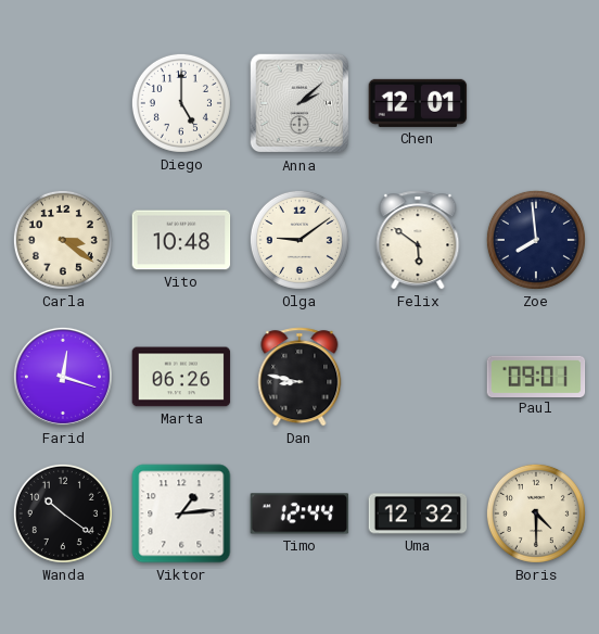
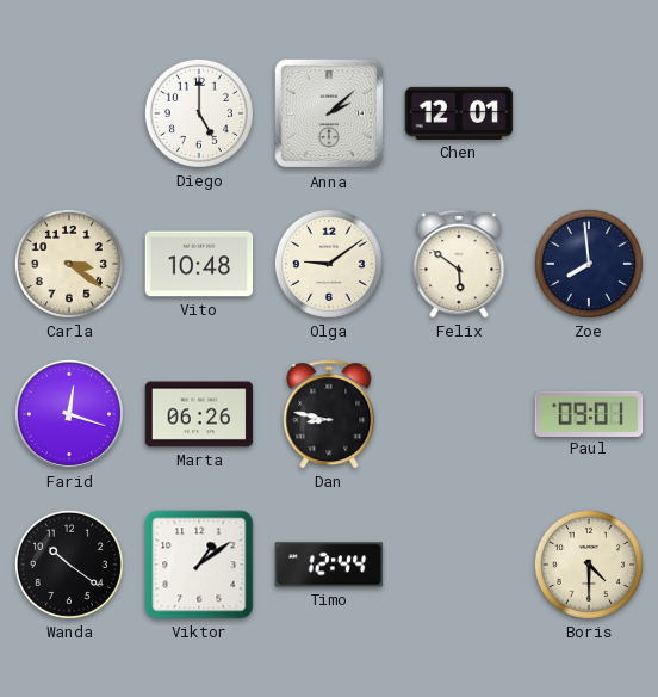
Viktor: 1:14 -> 1:09
Uma: 12:32 -> none
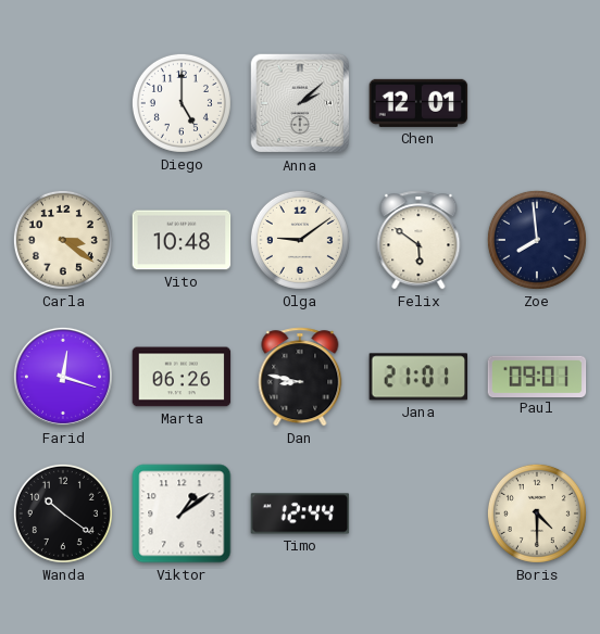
Jana: none -> 21:01
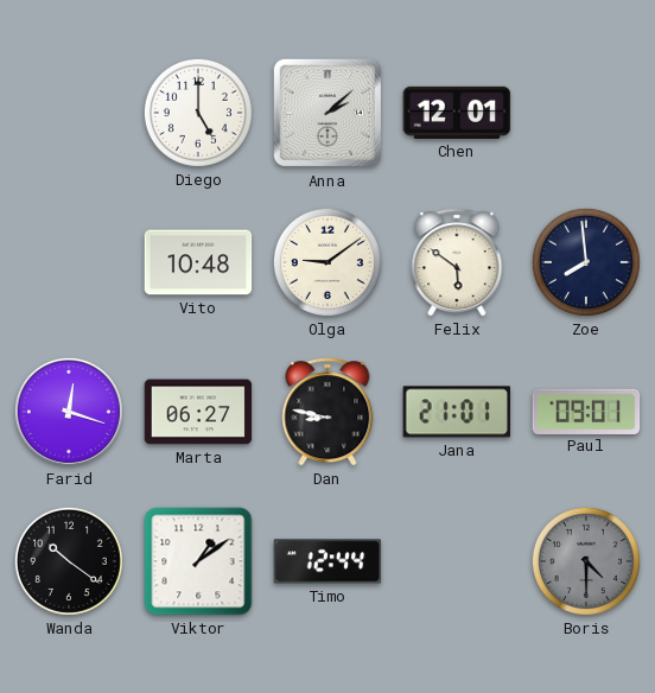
Carla: 3:21 -> none
Marta: 06:26 -> 06:27
Boris dial: cream -> grey
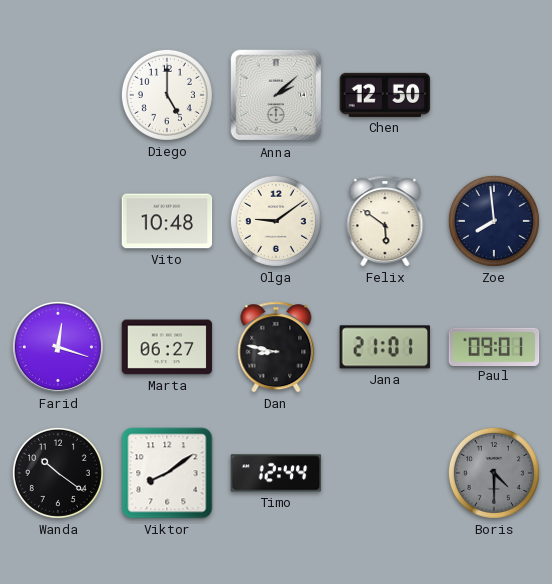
Chen: 12:01 -> 12:50
Viktor: 1:09 -> 8:09
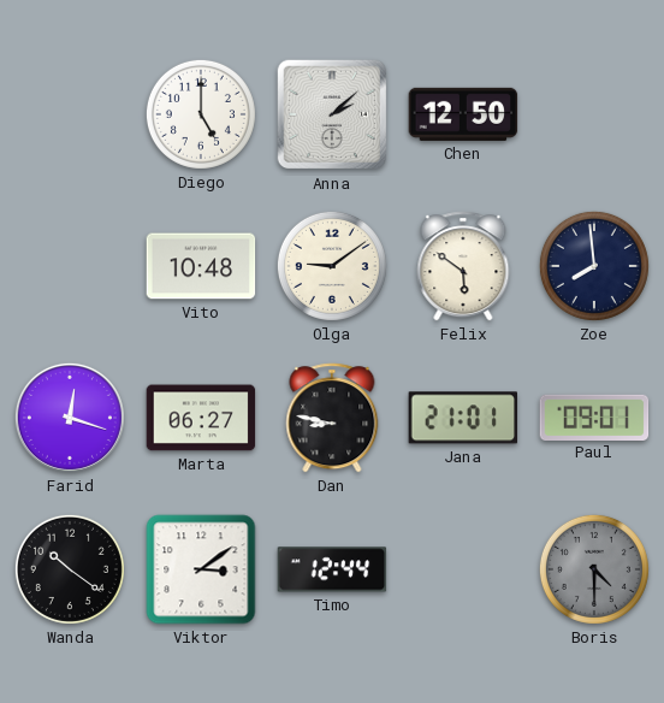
Viktor: 8:09 -> 3:09
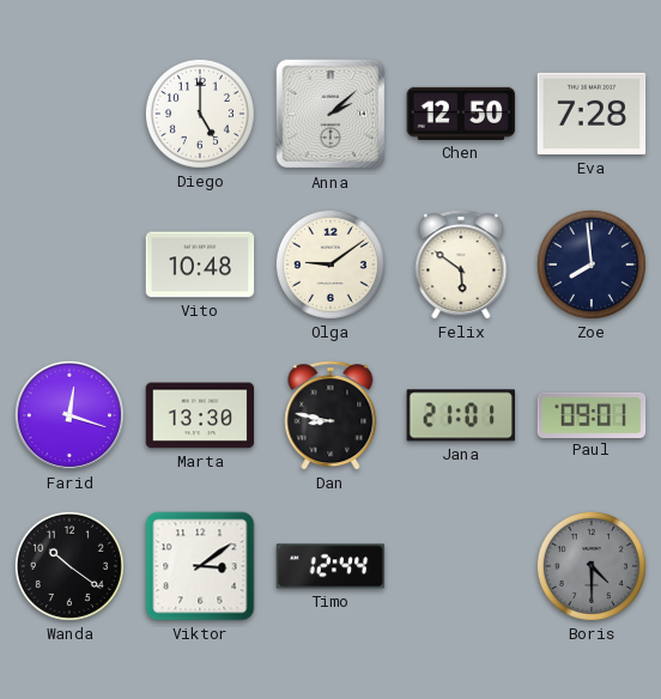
Eva: none -> 7:28
Marta: 06:27 -> 13:30
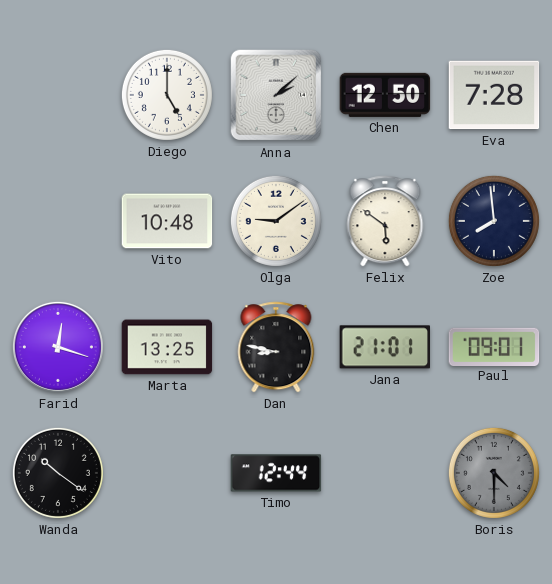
Marta: 13:30 -> 13:25
Viktor: 3:09 -> none
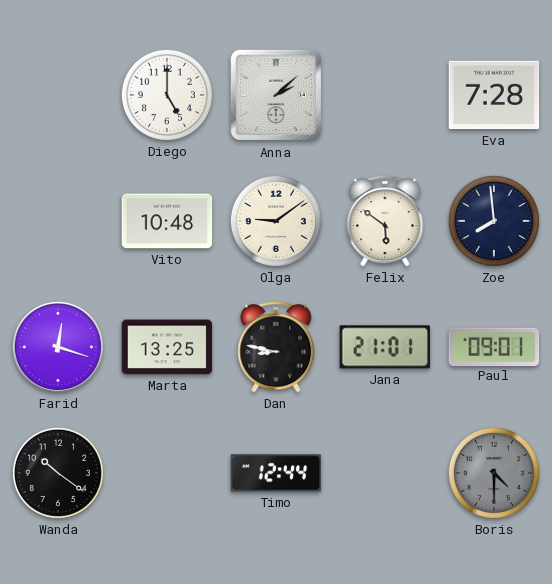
Chen: 12:50 -> none
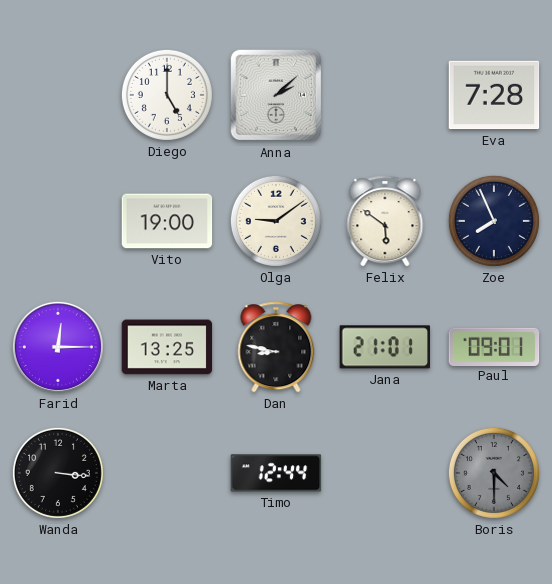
Vito: 10:48 -> 19:00
Zoe: 7:59 -> 7:56
Farid: 12:18 -> 12:15
Wanda: 10:21 -> 3:16
